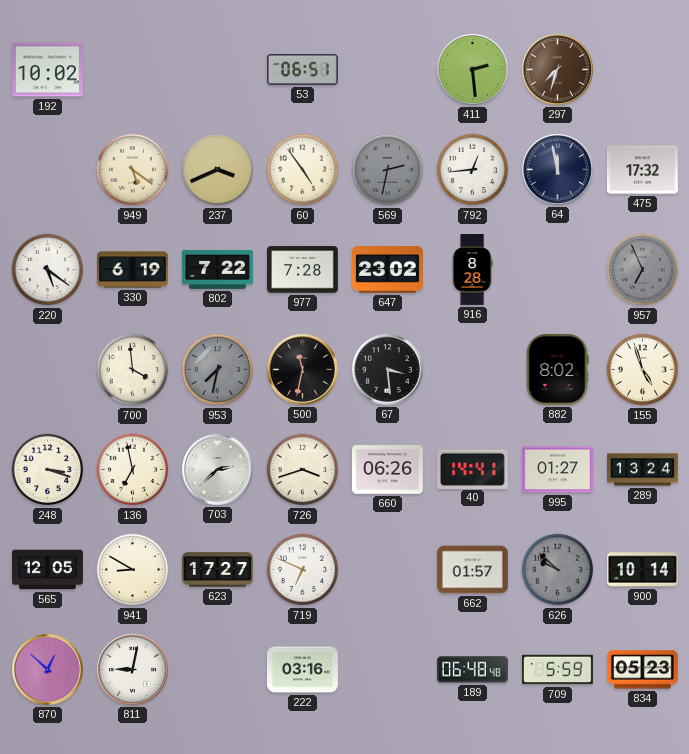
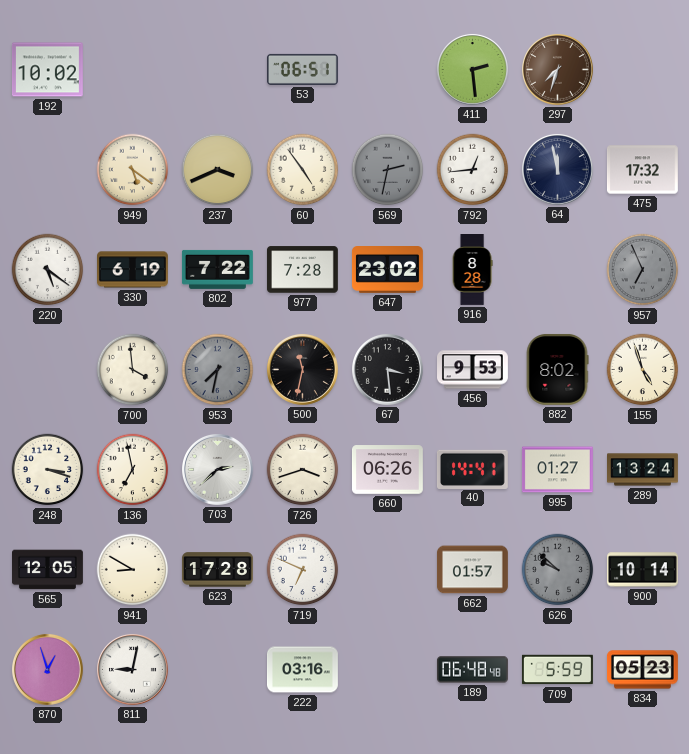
456: none -> 9:53
623: 17:27 -> 17:28
870: 12:52 -> 12:57
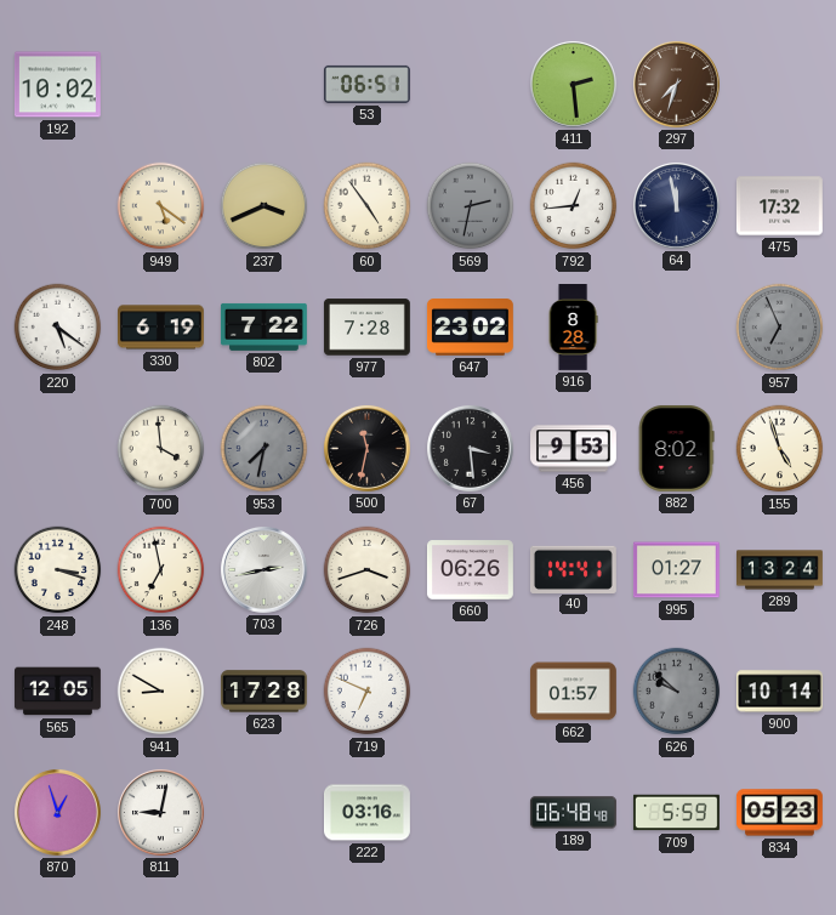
703: 2:38 -> 2:43
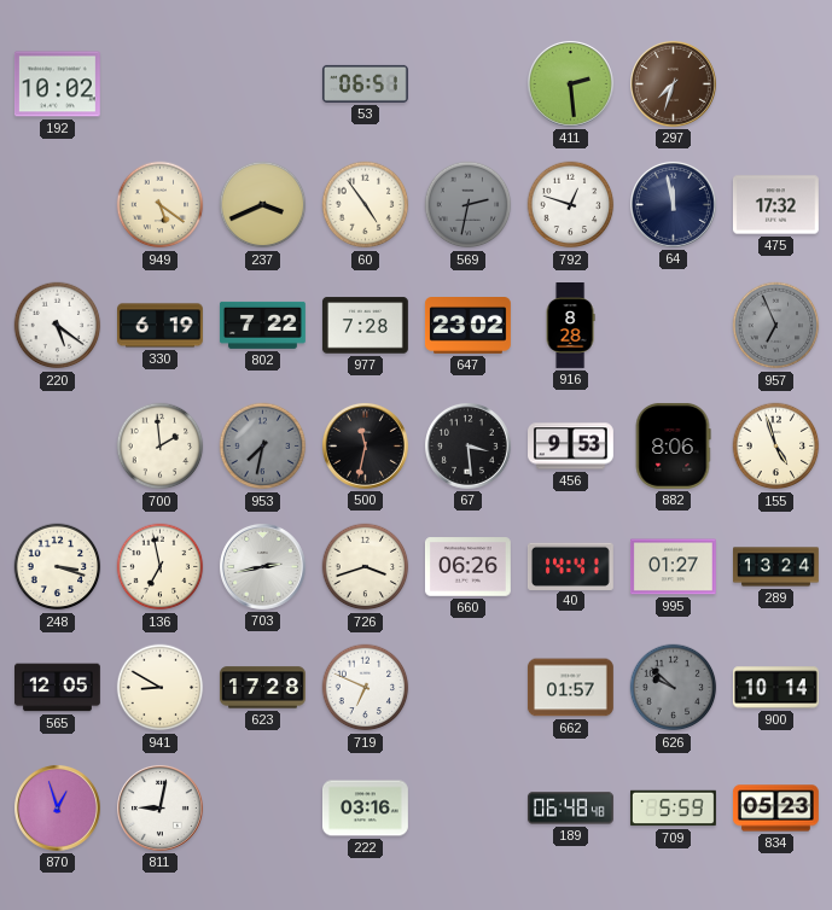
792: 12:44 -> 12:48
700: 3:59 -> 1:59
882: 8:02 -> 8:06
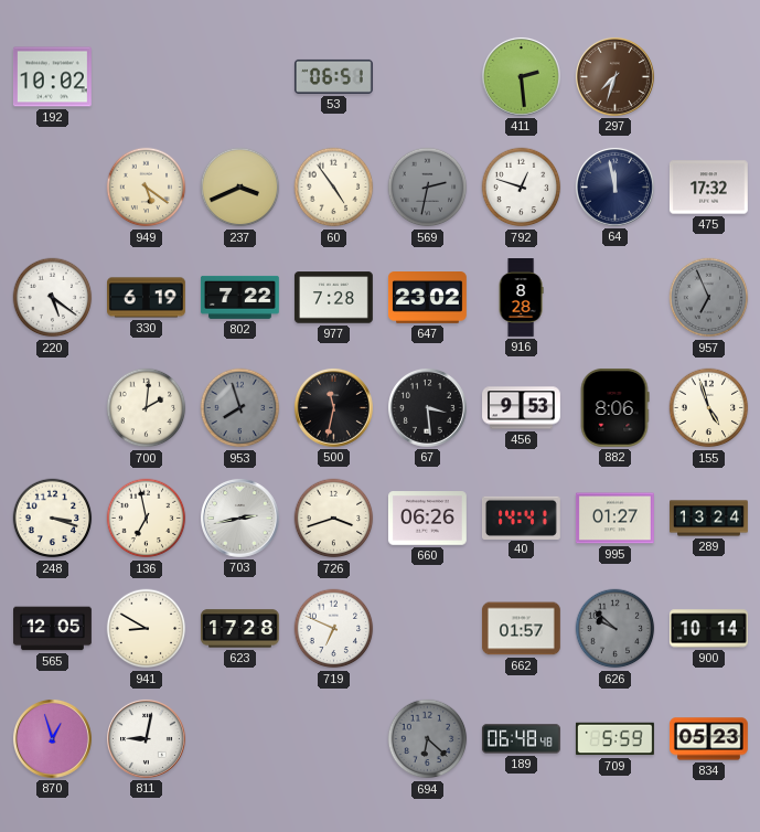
700: 1:59 -> 2:01
953: 7:32 -> 7:57
222: 03:16 -> none
694: none -> 6:22
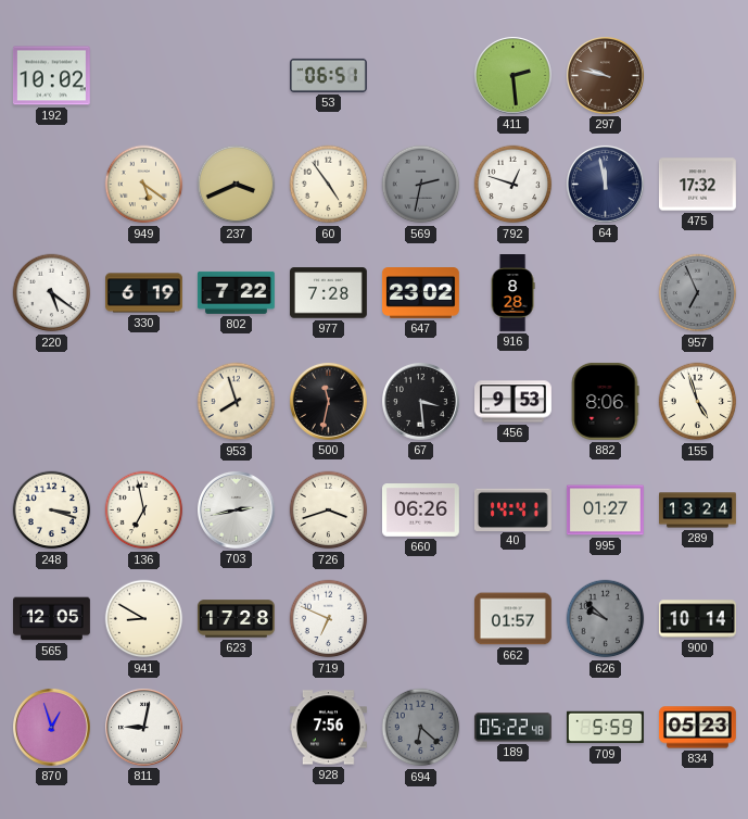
297: 7:33 -> 9:47
700: 2:01 -> none
953 dial: grey -> cream
928: none -> 7:56
189: 06:48 -> 05:22
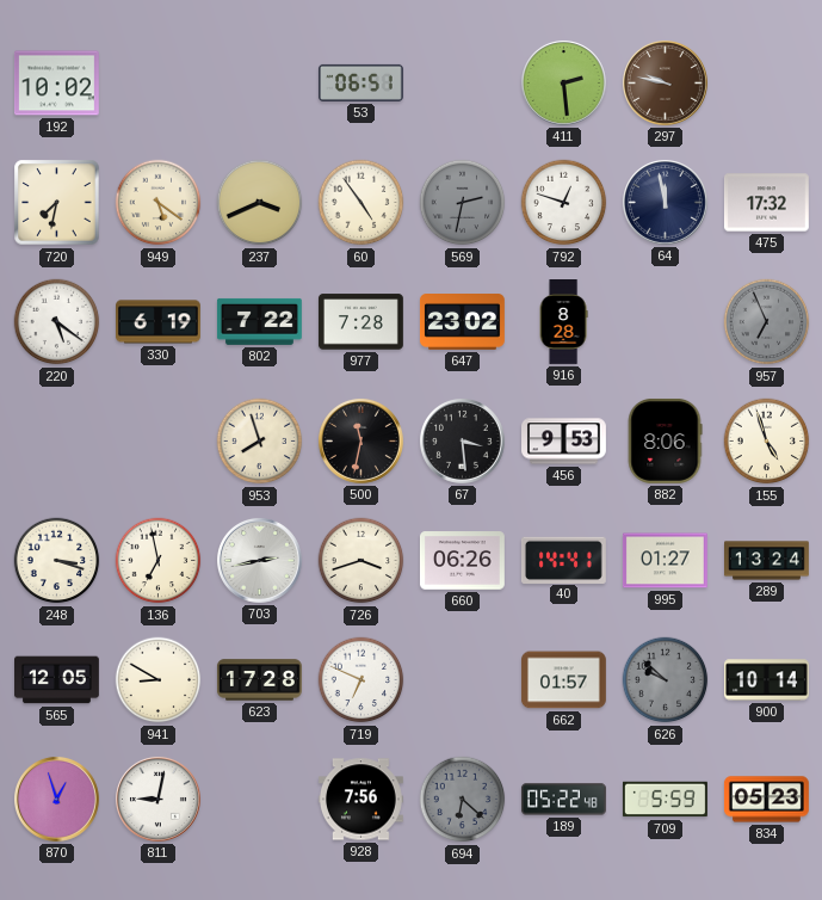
720: none -> 7:32
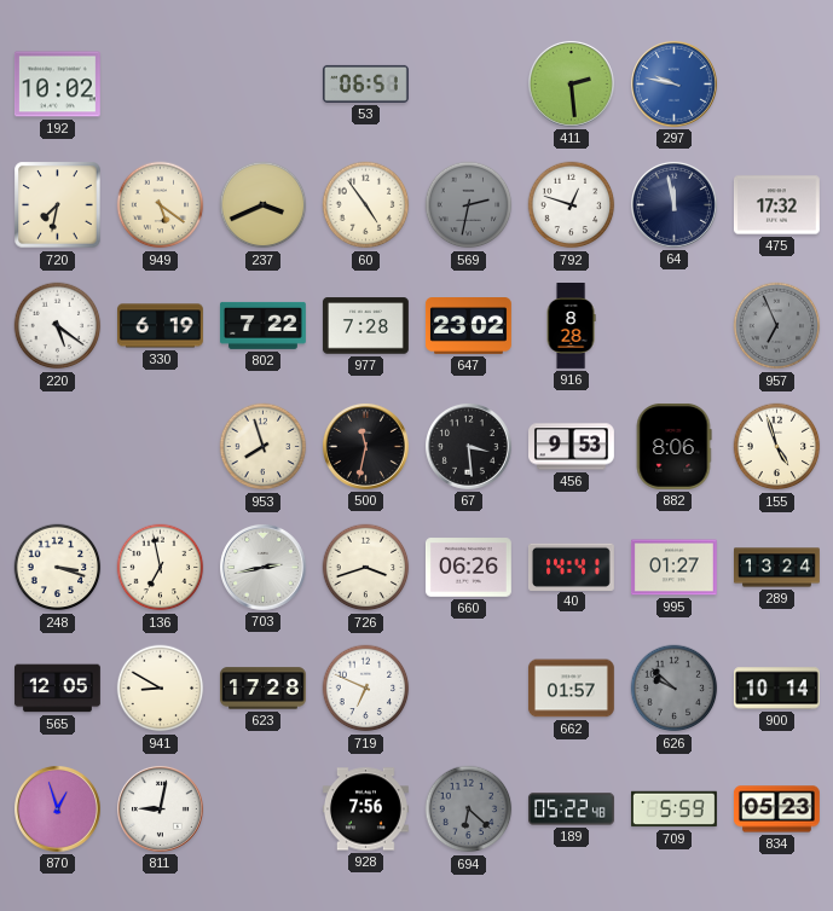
297 dial: brown -> blue
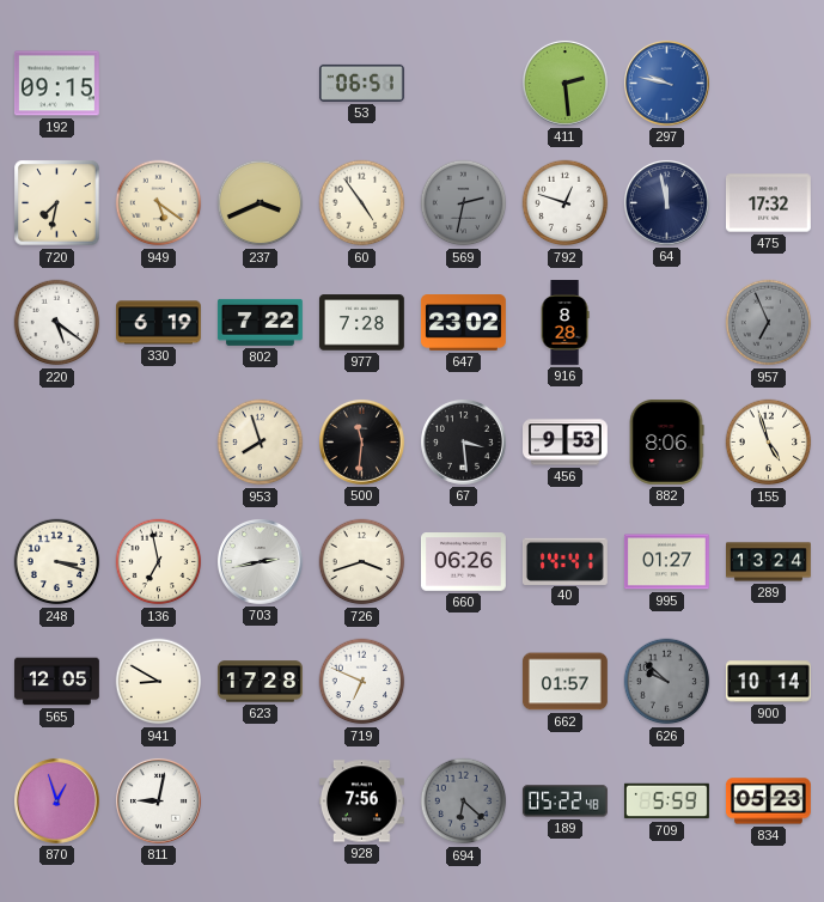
192: 10:02 -> 09:15
500: 11:32 -> 11:31
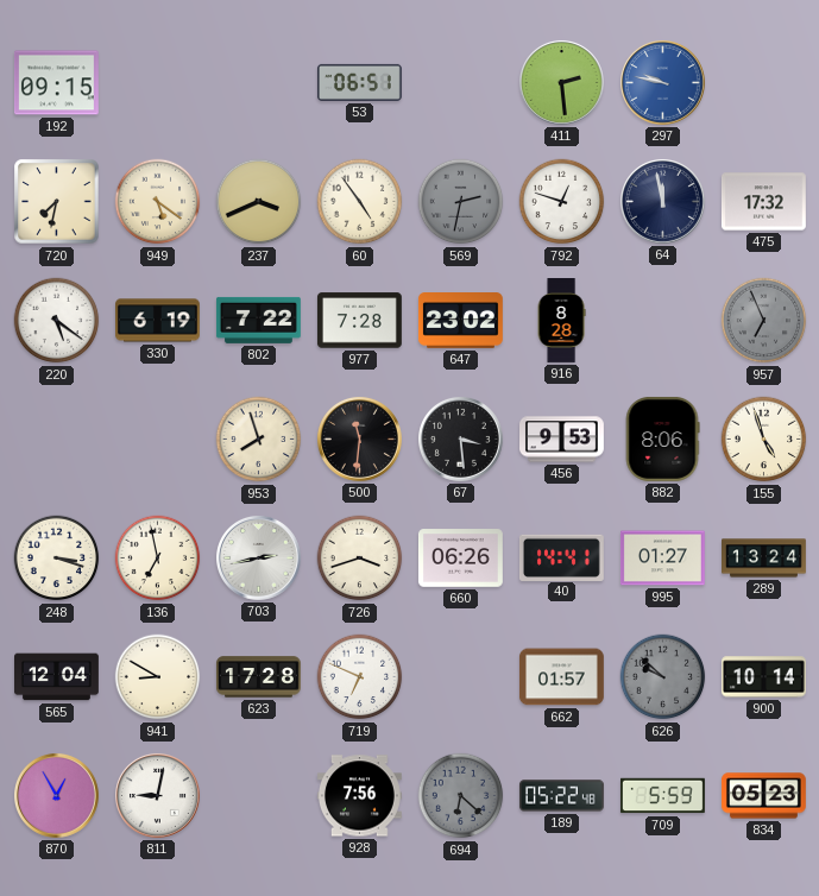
565: 12:05 -> 12:04
870: 12:57 -> 12:55
